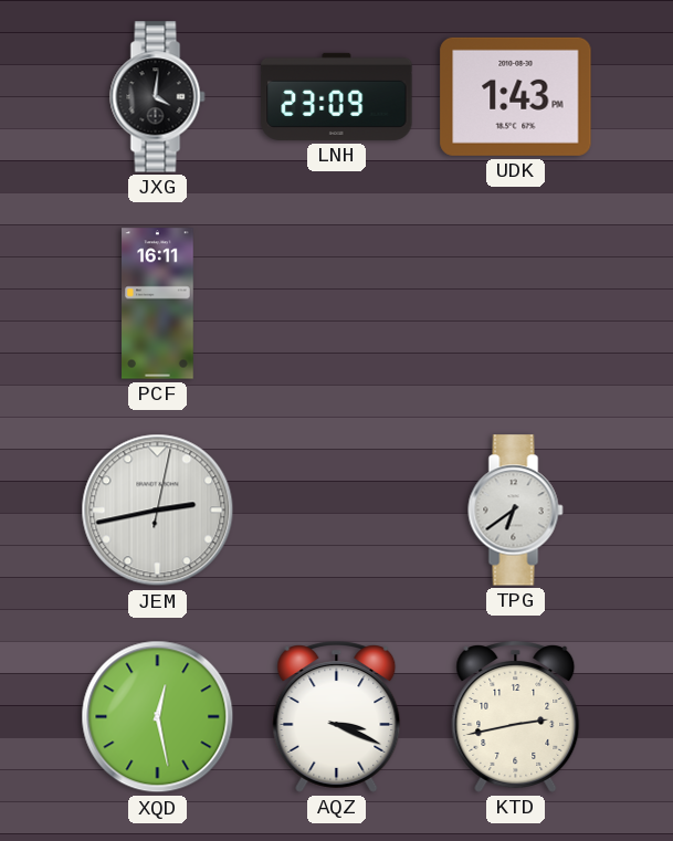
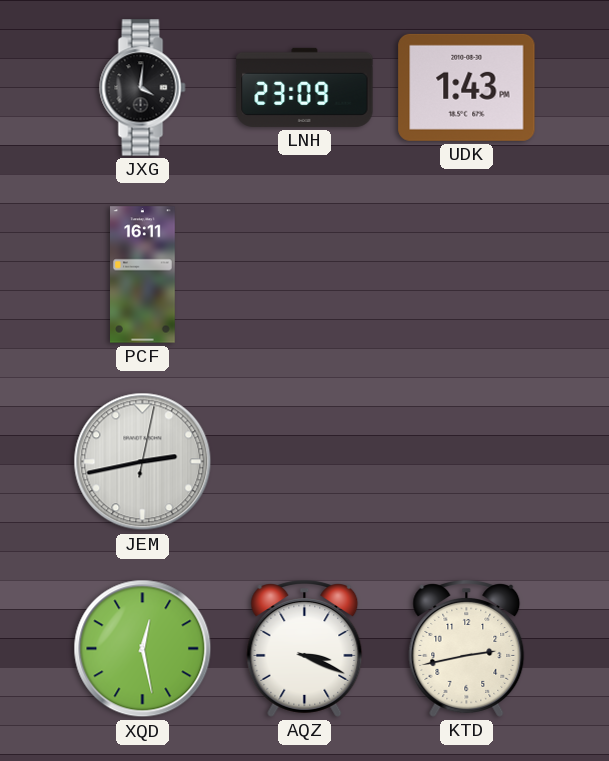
TPG: 6:39 -> none
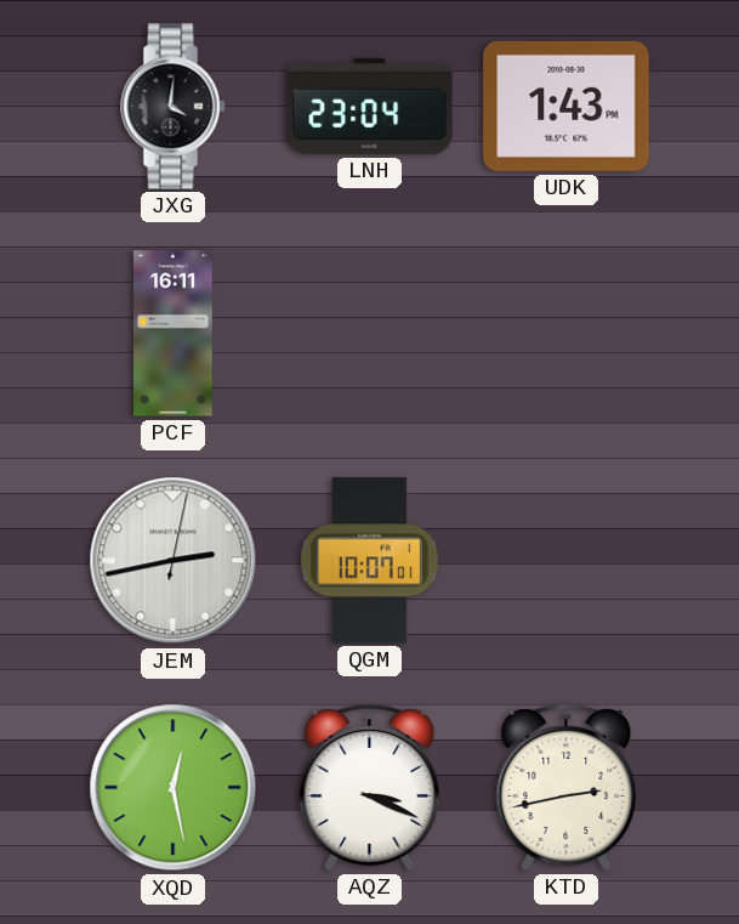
LNH: 23:09 -> 23:04
QGM: none -> 10:07
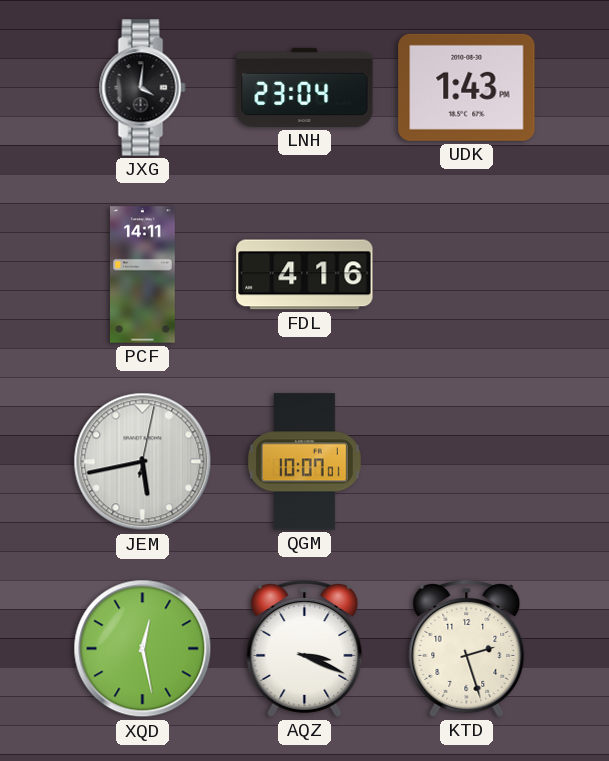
PCF: 16:11 -> 14:11
FDL: none -> 4:16
JEM: 2:43 -> 5:43
KTD: 2:43 -> 2:27
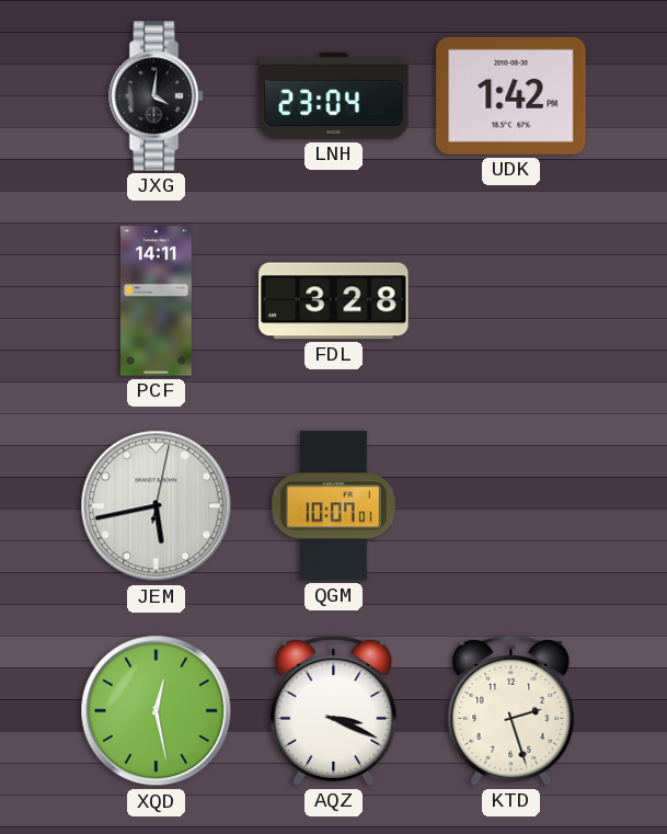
UDK: 1:43 -> 1:42
FDL: 4:16 -> 3:28
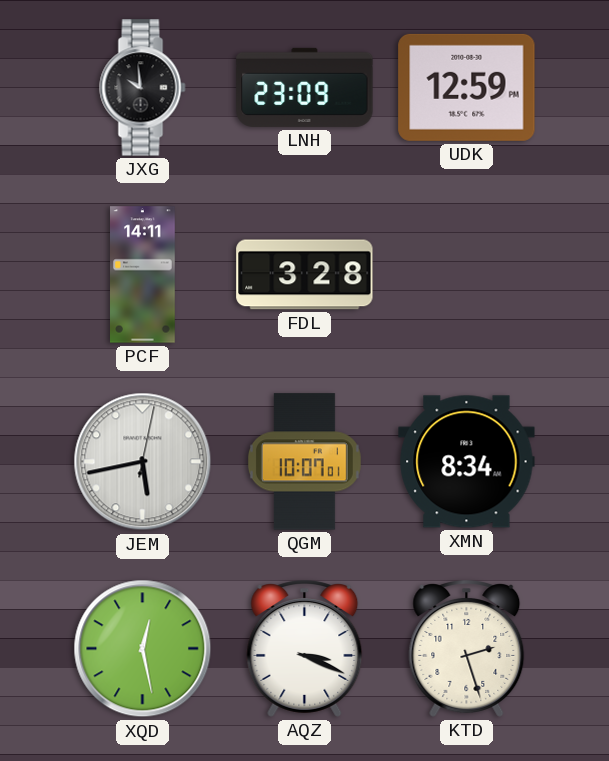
JXG: 4:01 -> 9:59
LNH: 23:04 -> 23:09
UDK: 1:42 -> 12:59
XMN: none -> 8:34
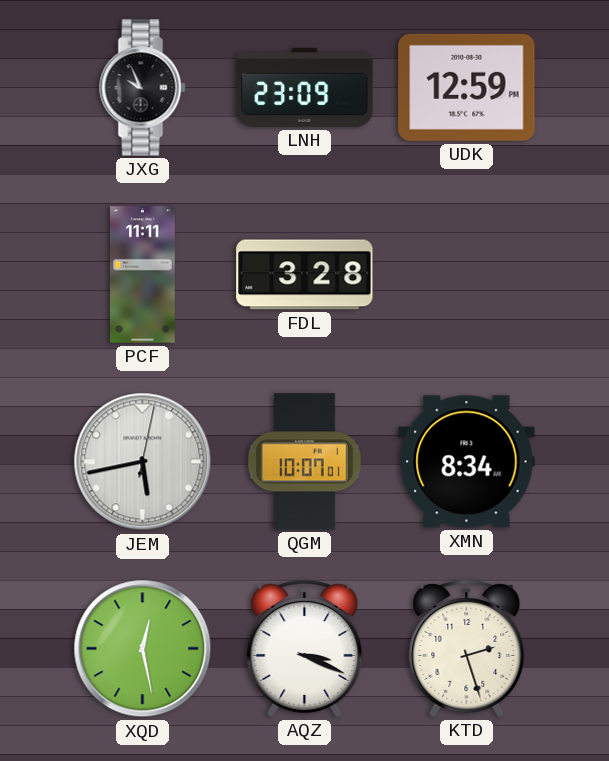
JXG: 9:59 -> 9:56
PCF: 14:11 -> 11:11
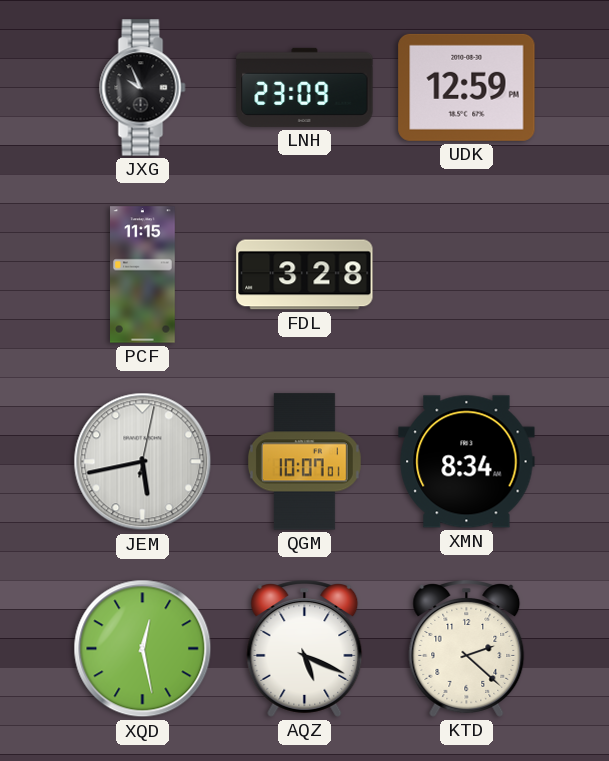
PCF: 11:11 -> 11:15
AQZ: 3:19 -> 5:19
KTD: 2:27 -> 2:22
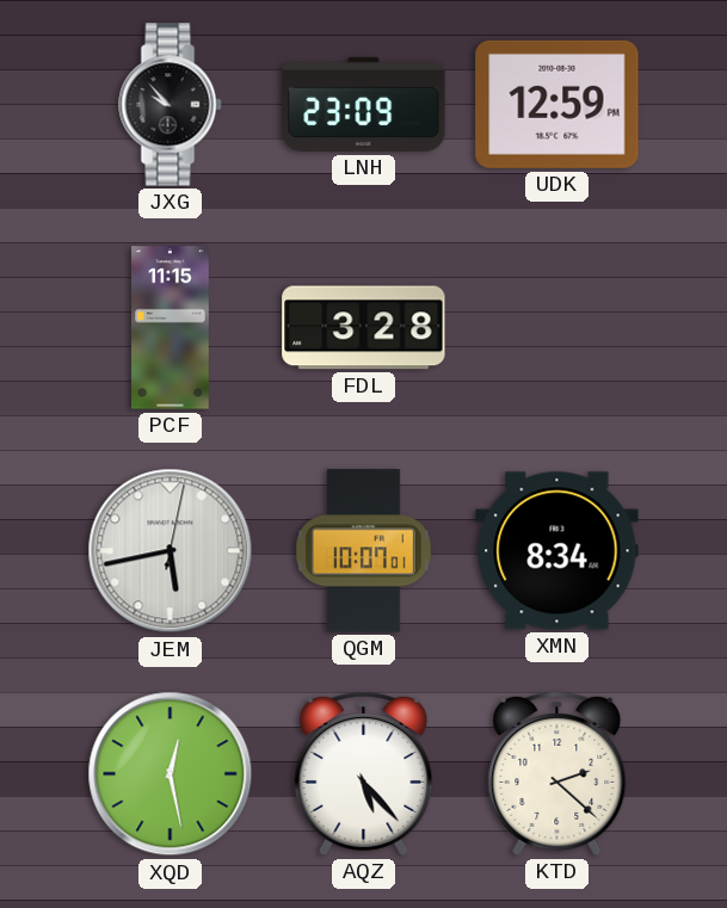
JXG: 9:56 -> 9:53
AQZ: 5:19 -> 5:23
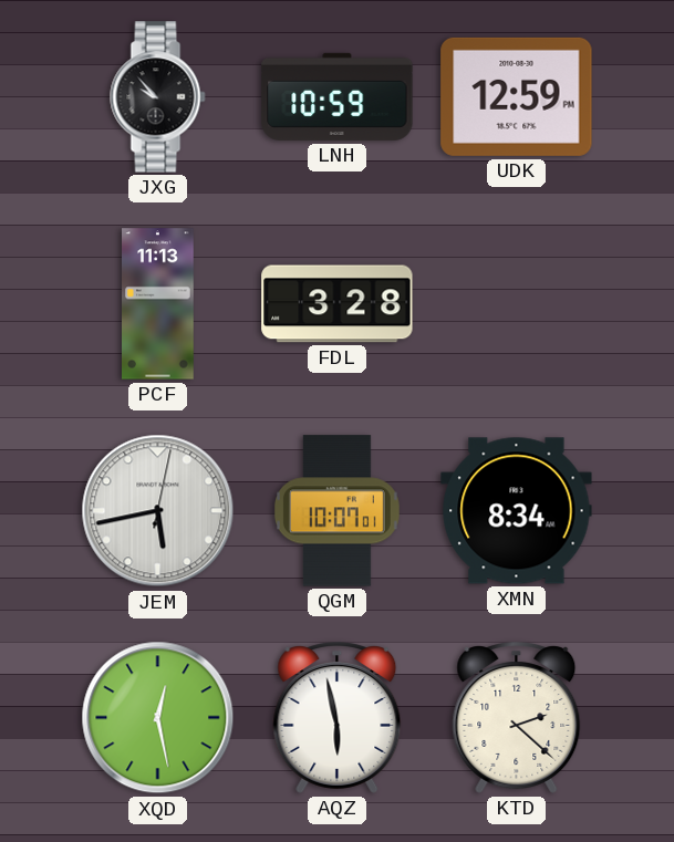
LNH: 23:09 -> 10:59
PCF: 11:15 -> 11:13
AQZ: 5:23 -> 5:58
